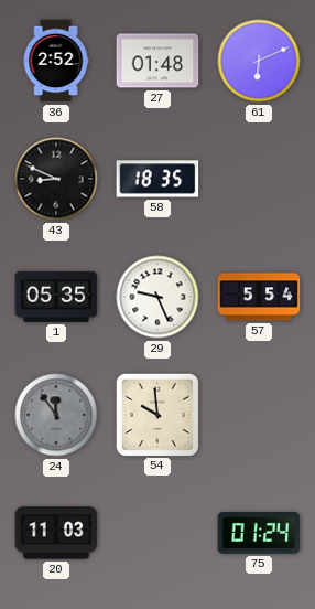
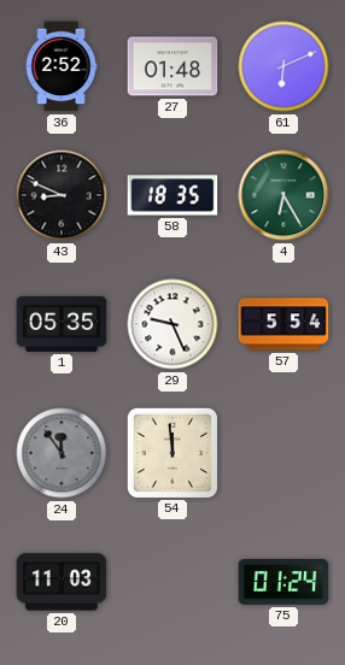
4: none -> 6:25
54: 9:59 -> 11:59
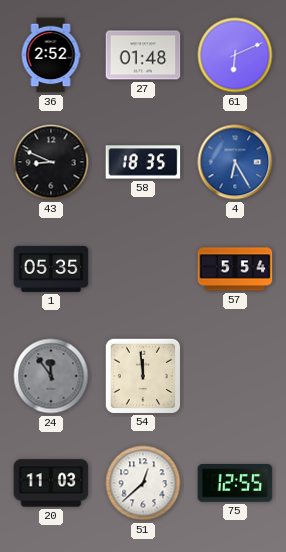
4 dial: green -> blue
29: 9:26 -> none
51: none -> 12:38
75: 01:24 -> 12:55
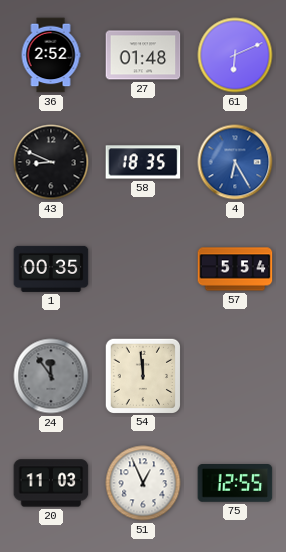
1: 05:35 -> 00:35
51: 12:38 -> 12:56
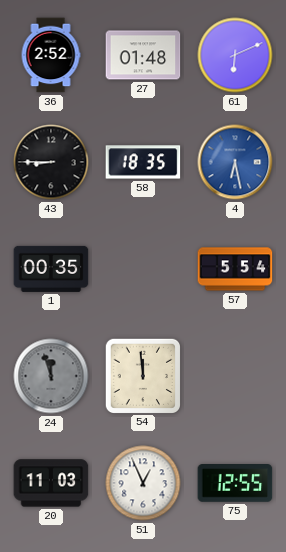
43: 8:49 -> 8:45
4: 6:25 -> 6:28
24: 11:54 -> 11:57
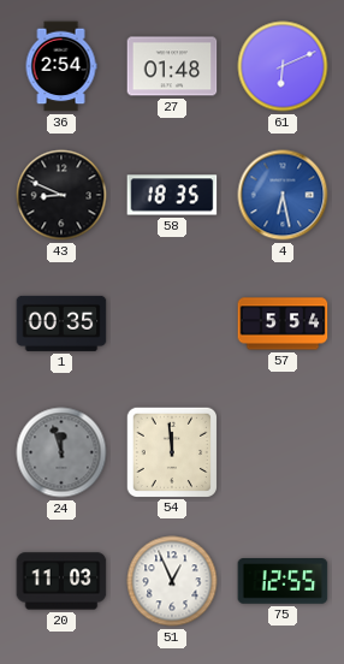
36: 2:52 -> 2:54
43: 8:45 -> 8:49
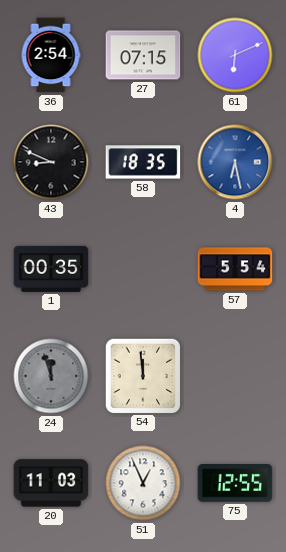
27: 01:48 -> 07:15
